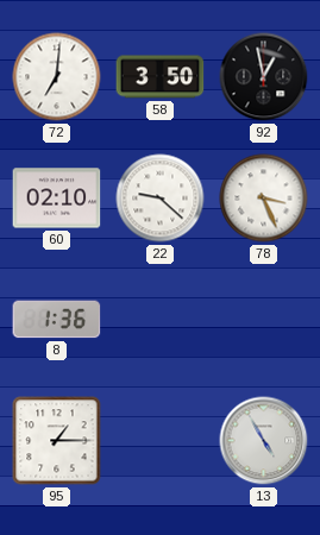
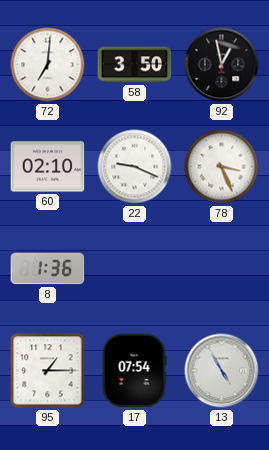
22: 9:22 -> 9:19
17: none -> 07:54
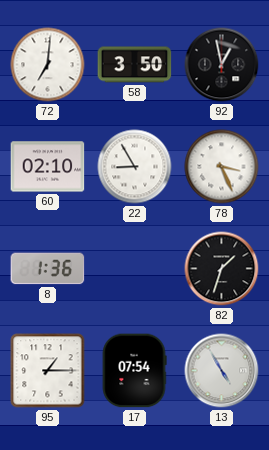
22: 9:19 -> 8:55
82: none -> 1:33
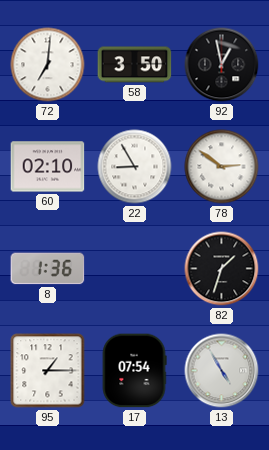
78: 3:26 -> 2:51
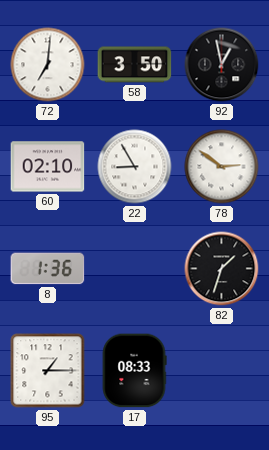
17: 07:54 -> 08:33
13: 4:55 -> none
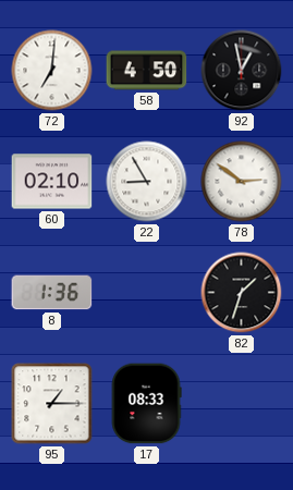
58: 3:50 -> 4:50
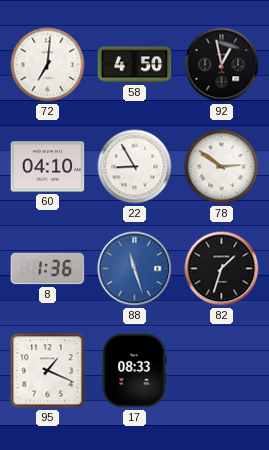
60: 02:10 -> 04:10
88: none -> 11:27
95: 1:15 -> 1:19
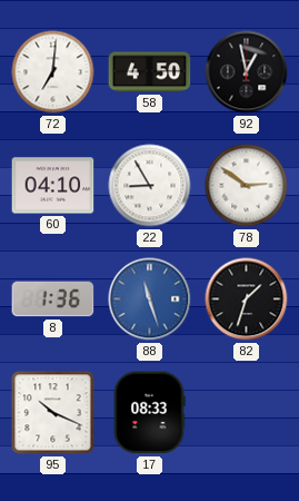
95: 1:19 -> 10:19
